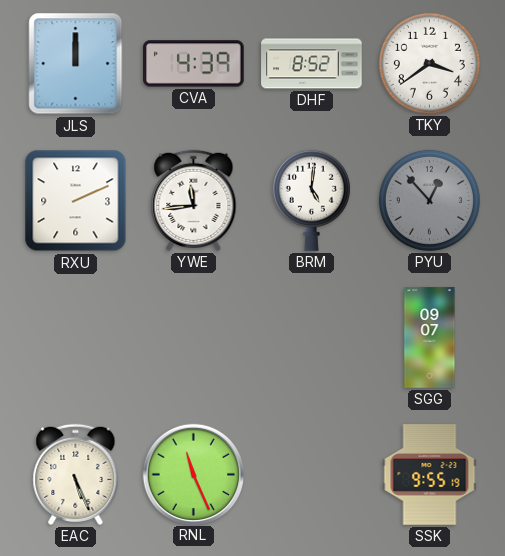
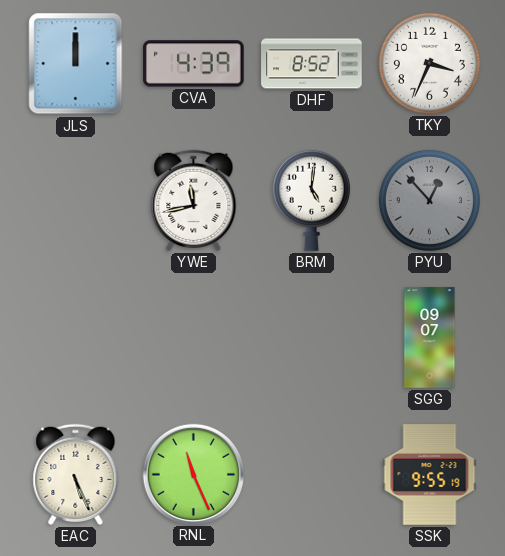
TKY: 3:39 -> 3:34
RXU: 2:11 -> none
YWE: 11:44 -> 11:43
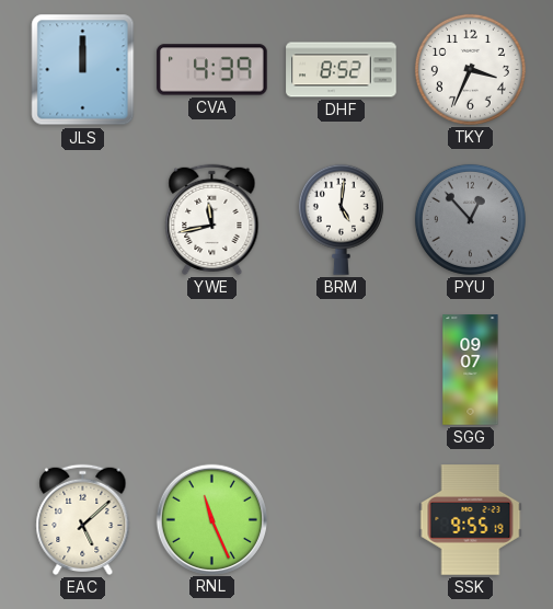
EAC: 5:26 -> 5:08
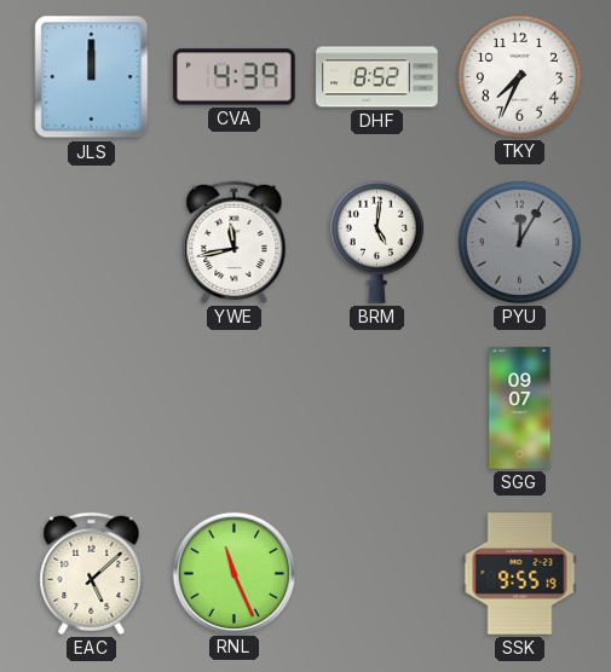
TKY: 3:34 -> 7:34
PYU: 12:53 -> 12:05
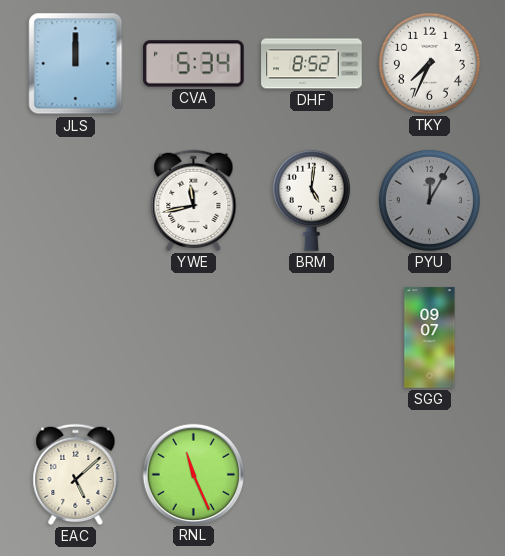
CVA: 4:39 -> 5:34
SSK: 9:55 -> none
